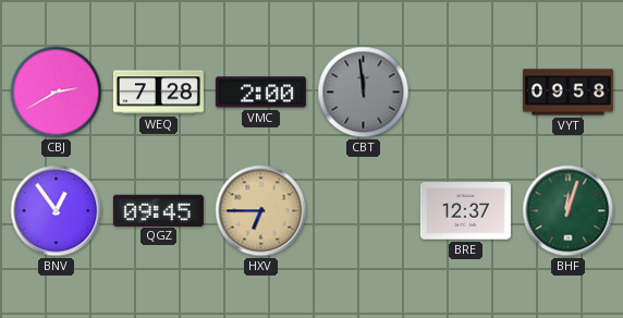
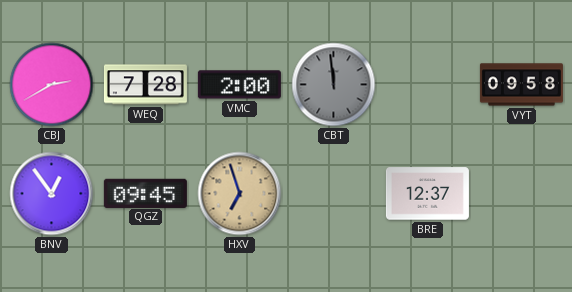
HXV: 6:45 -> 6:57
BHF: 12:03 -> none
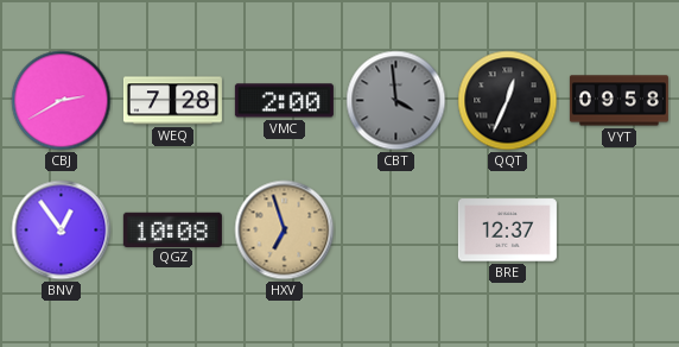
CBT: 11:59 -> 3:59
QQT: none -> 12:34
QGZ: 09:45 -> 10:08
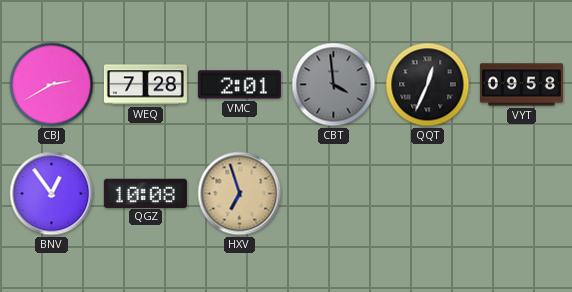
VMC: 2:00 -> 2:01
BRE: 12:37 -> none
